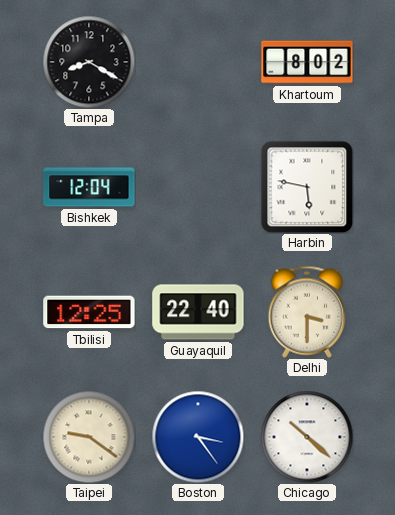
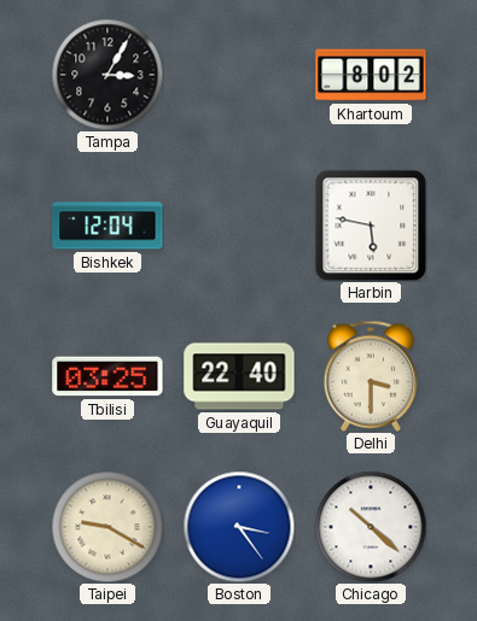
Tampa: 8:20 -> 3:05
Tbilisi: 12:25 -> 03:25
Taipei: 9:21 -> 9:20
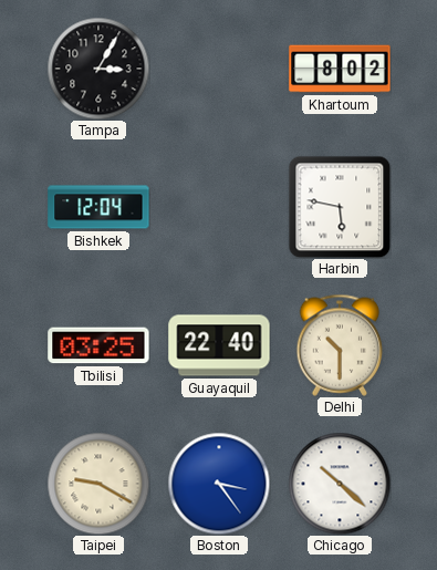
Delhi: 3:30 -> 10:30
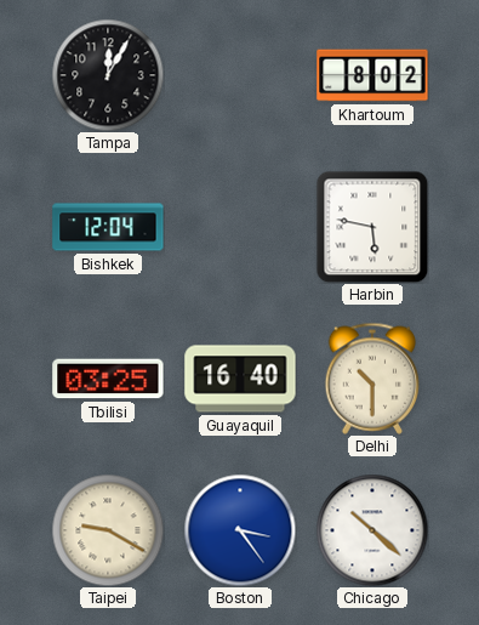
Tampa: 3:05 -> 12:05
Guayaquil: 22:40 -> 16:40
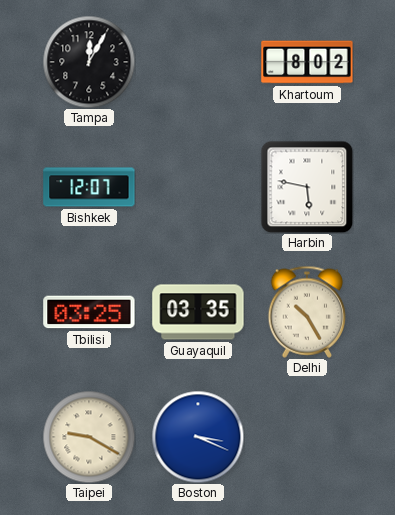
Bishkek: 12:04 -> 12:07
Guayaquil: 16:40 -> 03:35
Delhi: 10:30 -> 10:25
Boston: 3:24 -> 3:19
Chicago: 10:22 -> none
